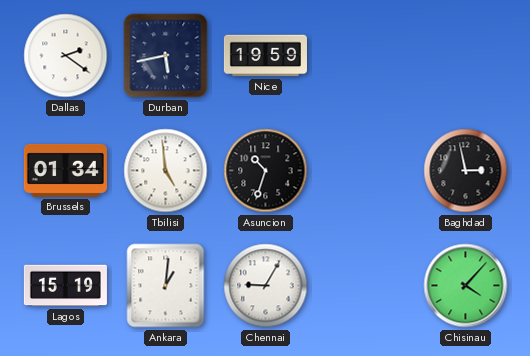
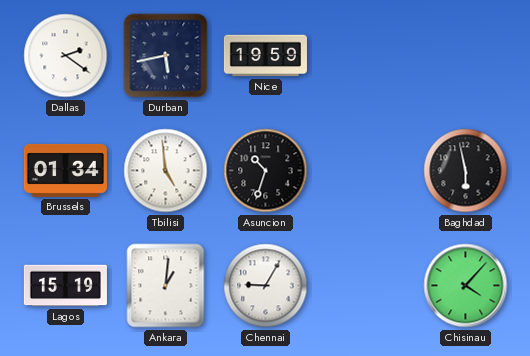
Baghdad: 2:58 -> 5:58
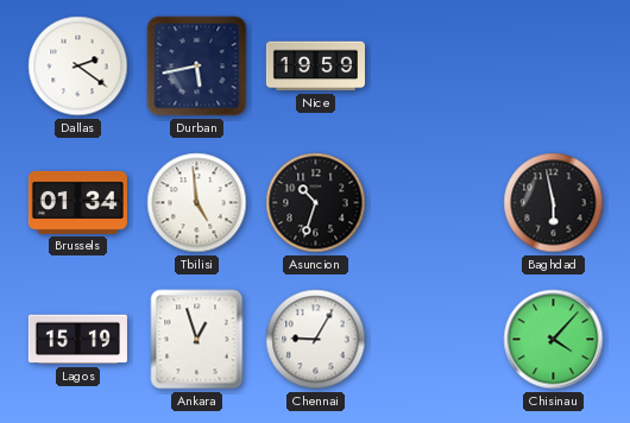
Ankara: 1:01 -> 12:57
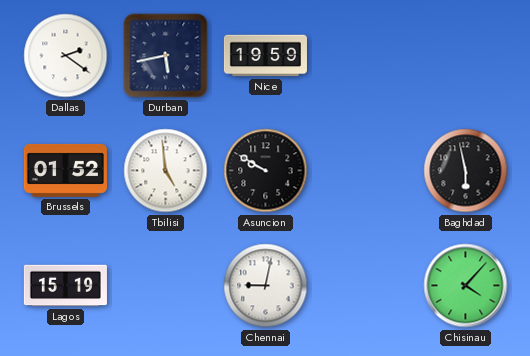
Brussels: 01:34 -> 01:52
Asuncion: 10:33 -> 9:50
Ankara: 12:57 -> none
Chennai: 9:05 -> 9:02
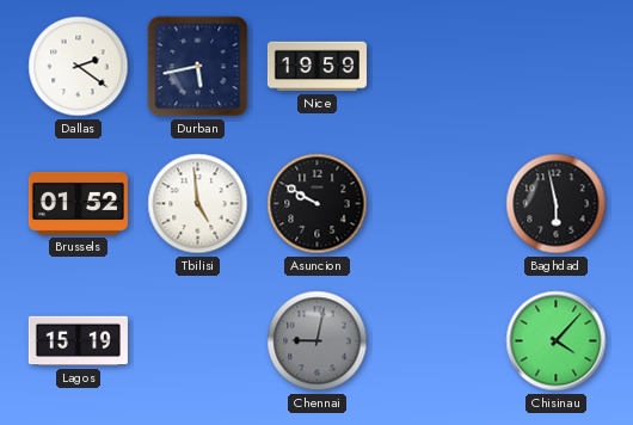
Chennai dial: white -> grey
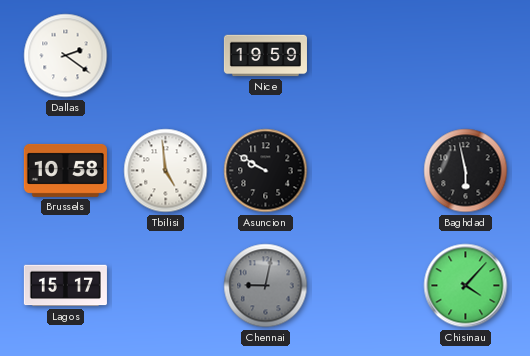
Durban: 5:43 -> none
Brussels: 01:52 -> 10:58
Lagos: 15:19 -> 15:17
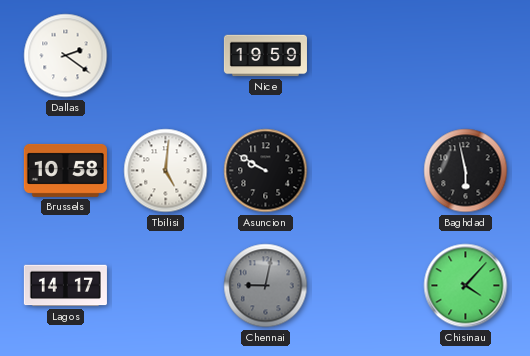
Tbilisi: 4:59 -> 5:01
Lagos: 15:17 -> 14:17
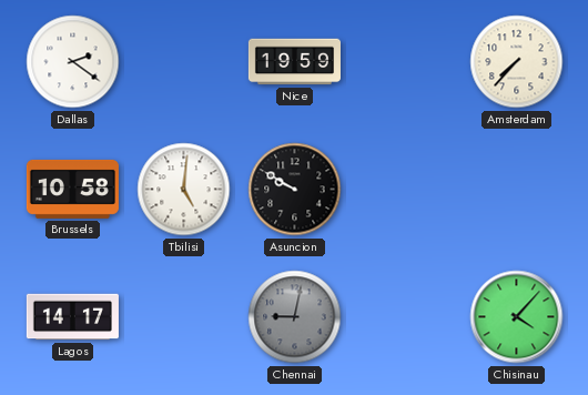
Amsterdam: none -> 7:37
Baghdad: 5:58 -> none
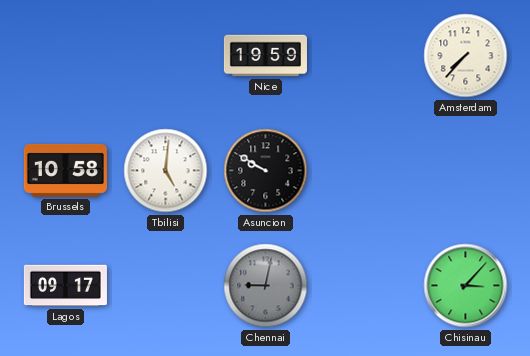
Dallas: 2:21 -> none
Lagos: 14:17 -> 09:17
Chisinau: 4:07 -> 3:07
